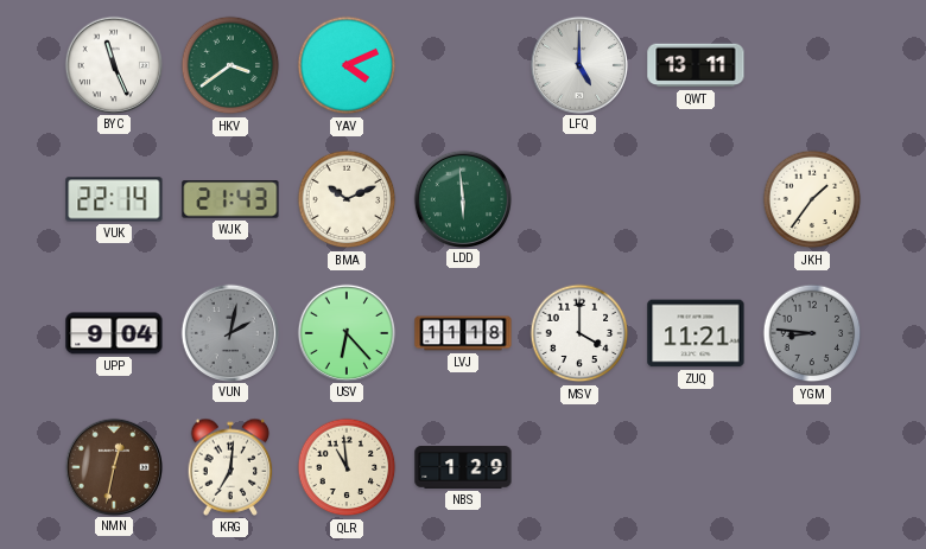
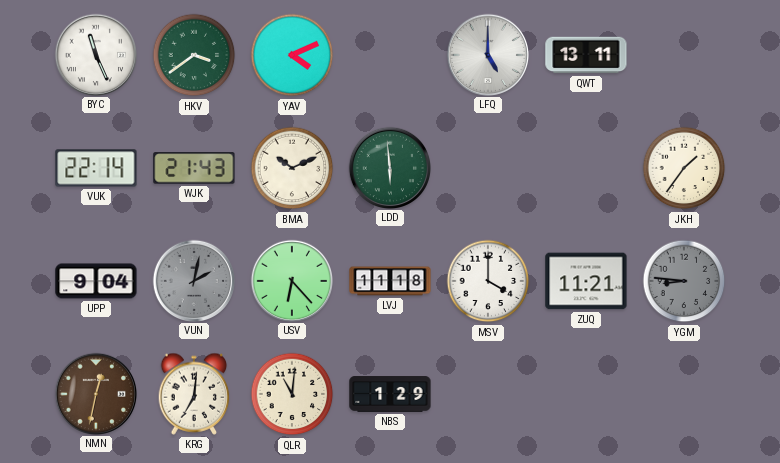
QLR: 10:59 -> 11:01
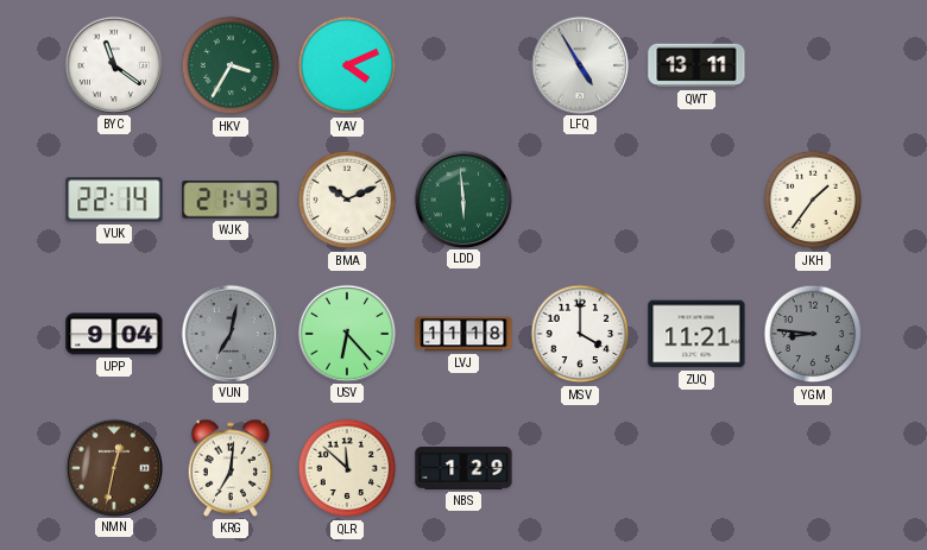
BYC: 11:26 -> 11:21
HKV: 3:39 -> 3:35
LFQ: 5:00 -> 4:55
VUN: 2:02 -> 7:02
QLR: 11:01 -> 11:52
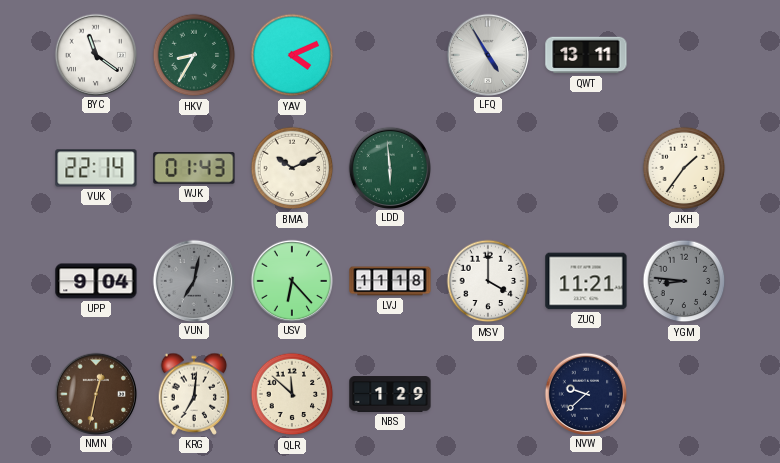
HKV: 3:35 -> 8:35
WJK: 21:43 -> 01:43
NVW: none -> 9:38
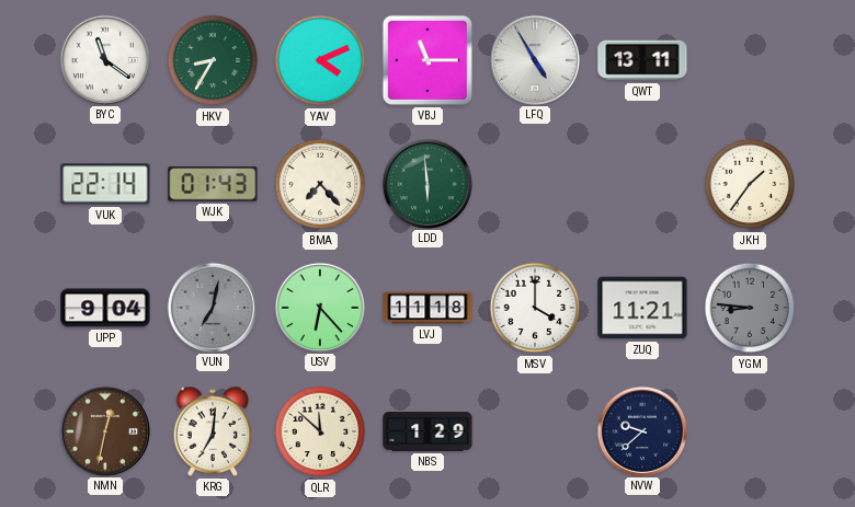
VBJ: none -> 11:15
BMA: 10:11 -> 7:23
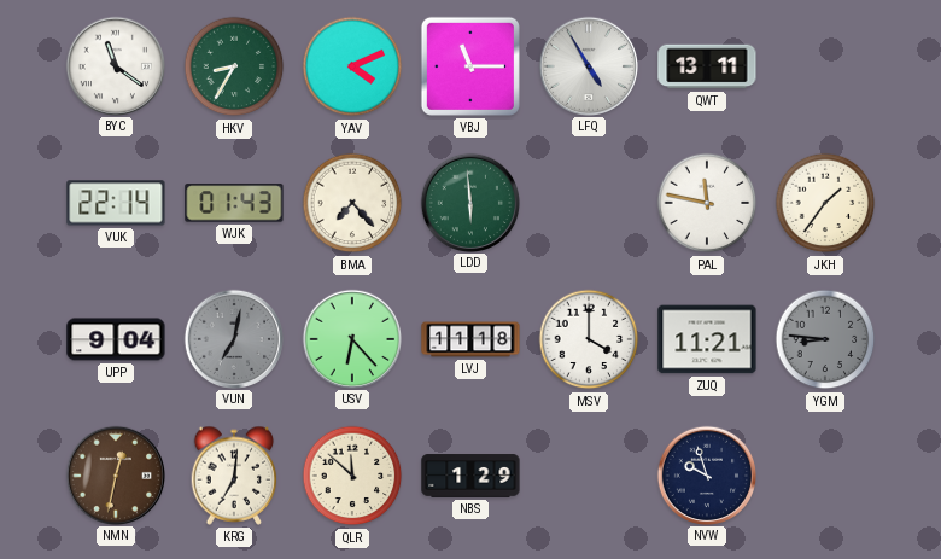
PAL: none -> 11:47
NVW: 9:38 -> 9:57
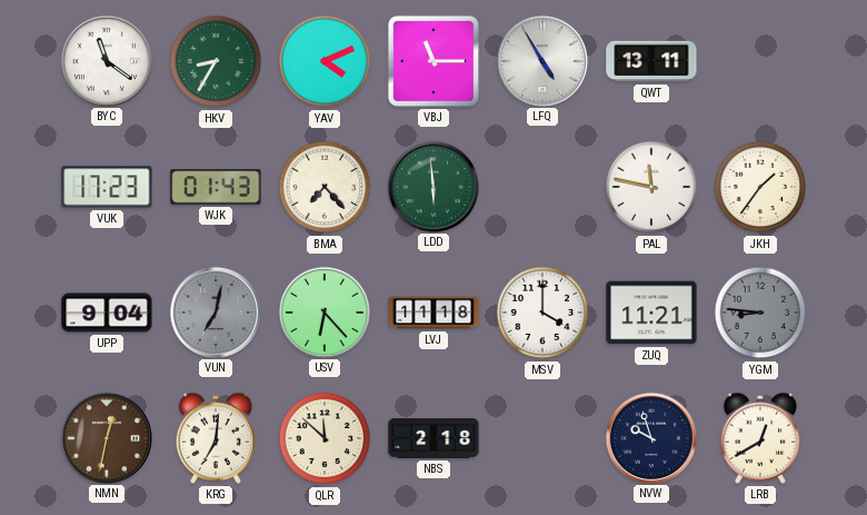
VUK: 22:14 -> 17:23
NBS: 1:29 -> 2:18
LRB: none -> 12:40
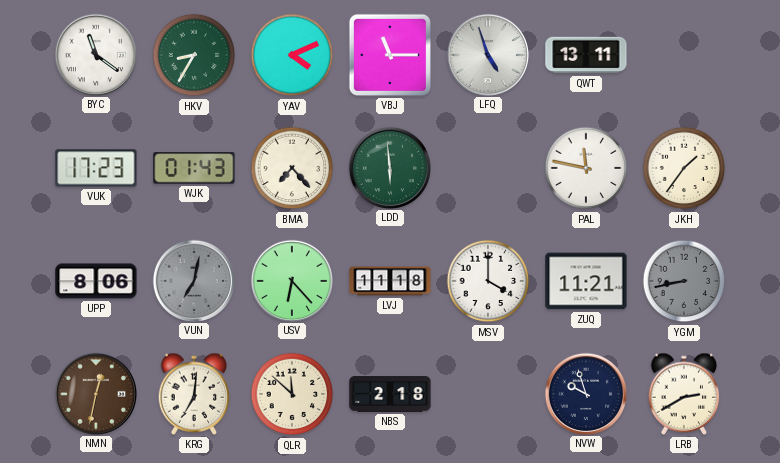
LFQ: 4:55 -> 4:57
UPP: 9:04 -> 8:06
YGM: 8:46 -> 8:43
LRB: 12:40 -> 2:40
